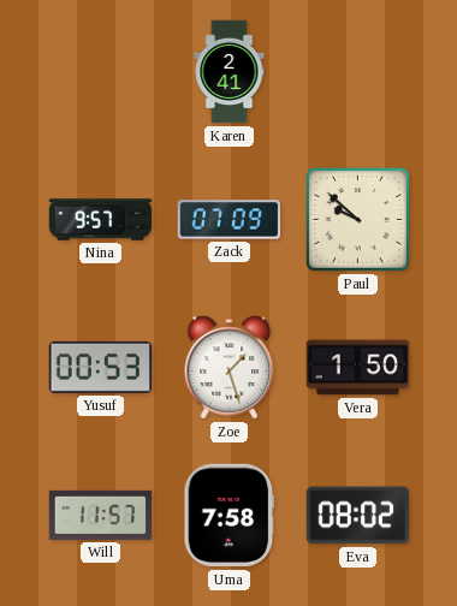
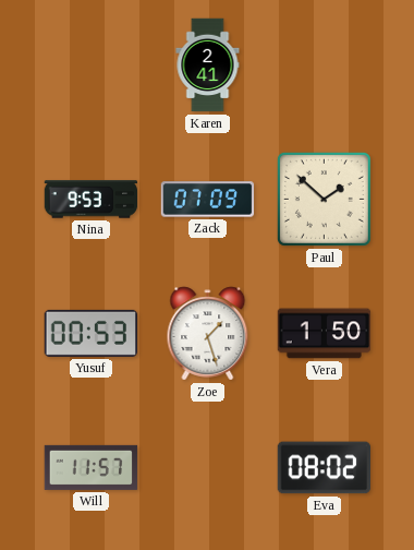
Nina: 9:57 -> 9:53
Paul: 9:52 -> 1:52
Uma: 7:58 -> none
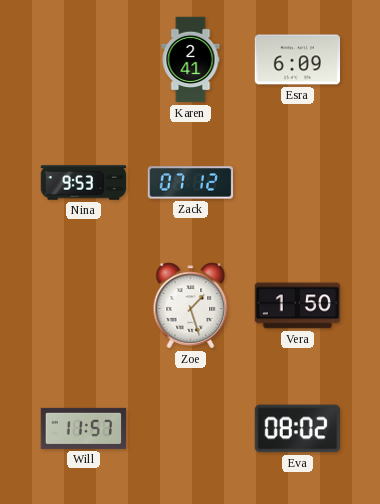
Esra: none -> 6:09
Zack: 07:09 -> 07:12
Paul: 1:52 -> none
Yusuf: 00:53 -> none
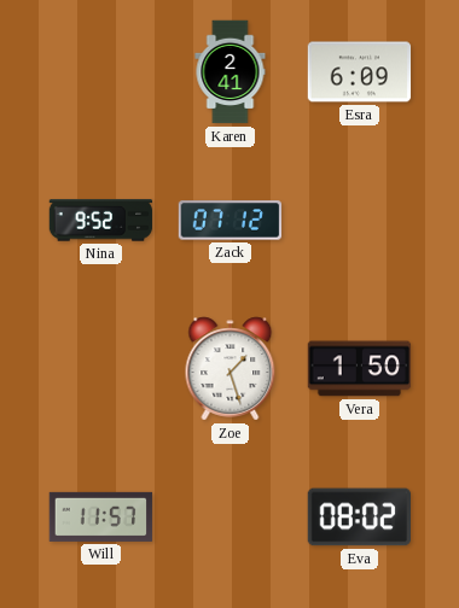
Nina: 9:53 -> 9:52
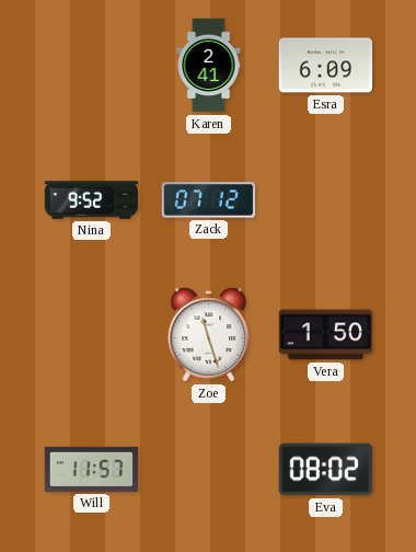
Zoe: 1:27 -> 11:27
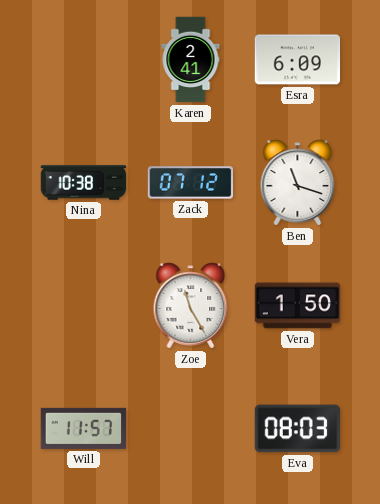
Nina: 9:52 -> 10:38
Ben: none -> 11:18
Zoe: 11:27 -> 11:25
Eva: 08:02 -> 08:03
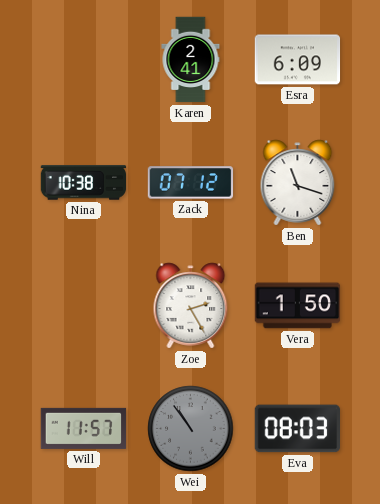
Zoe: 11:25 -> 2:25
Wei: none -> 10:54
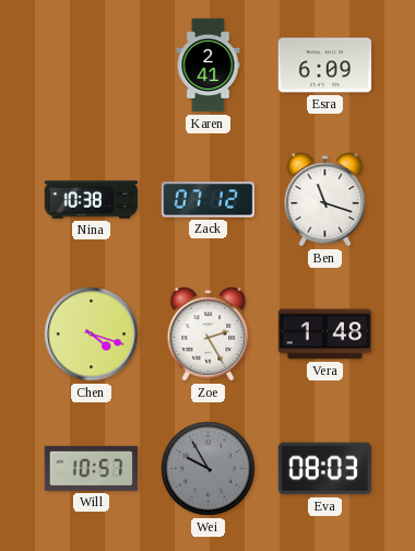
Chen: none -> 4:18
Vera: 1:50 -> 1:48
Will: 11:57 -> 10:57
Wei: 10:54 -> 9:55
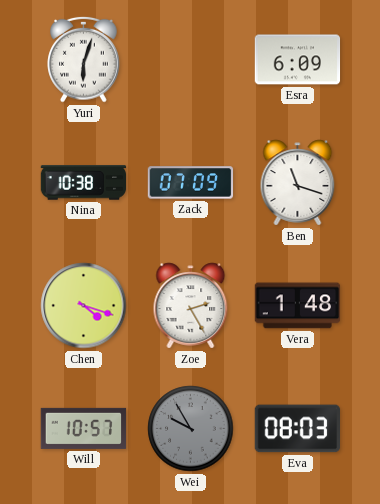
Yuri: none -> 6:03
Karen: 2:41 -> none
Zack: 07:12 -> 07:09
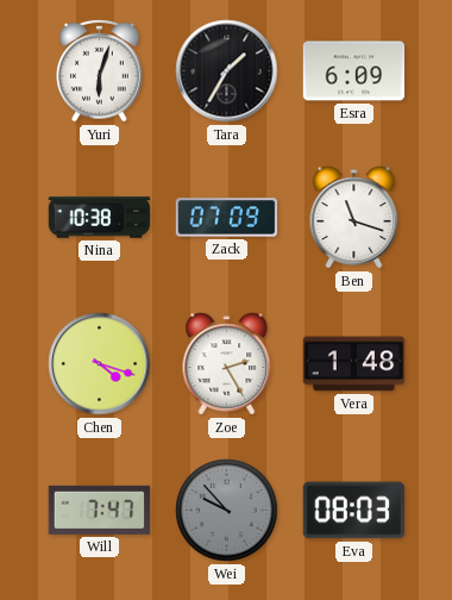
Tara: none -> 1:35
Will: 10:57 -> 7:47
Wei: 9:55 -> 9:53
